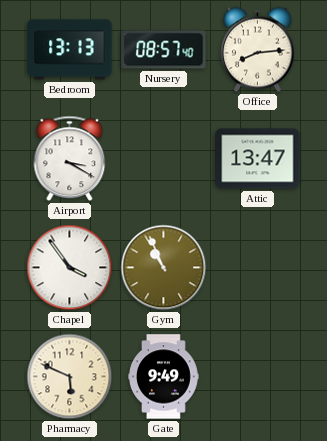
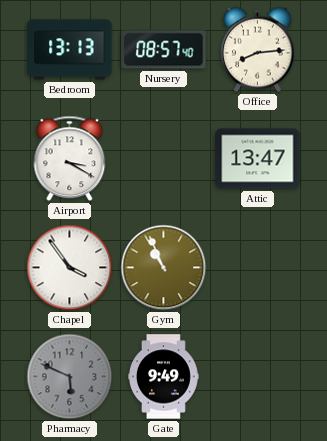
Pharmacy dial: cream -> grey
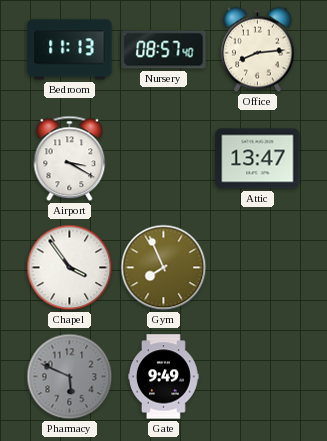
Bedroom: 13:13 -> 11:13
Gym: 10:56 -> 7:56
